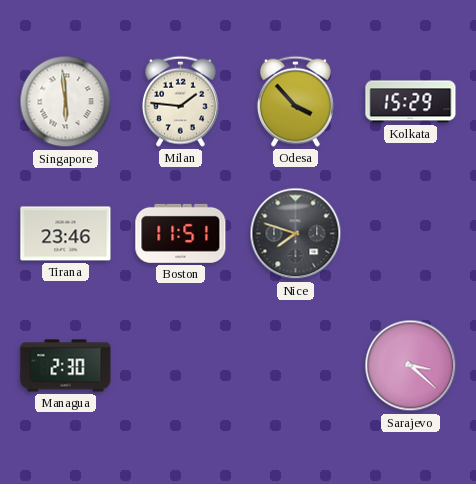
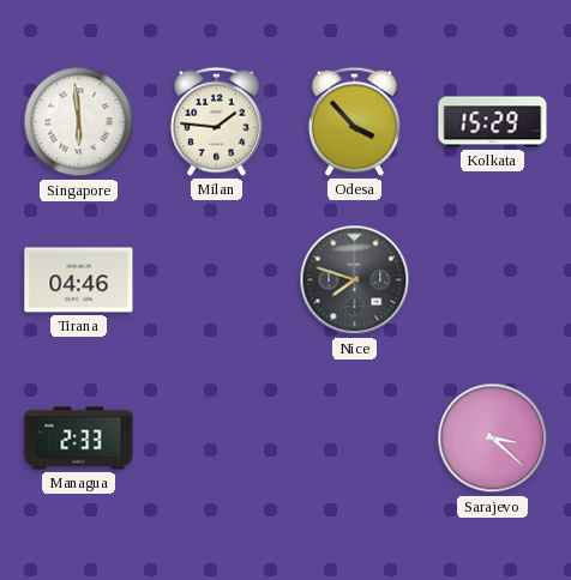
Tirana: 23:46 -> 04:46
Boston: 11:51 -> none
Managua: 2:30 -> 2:33
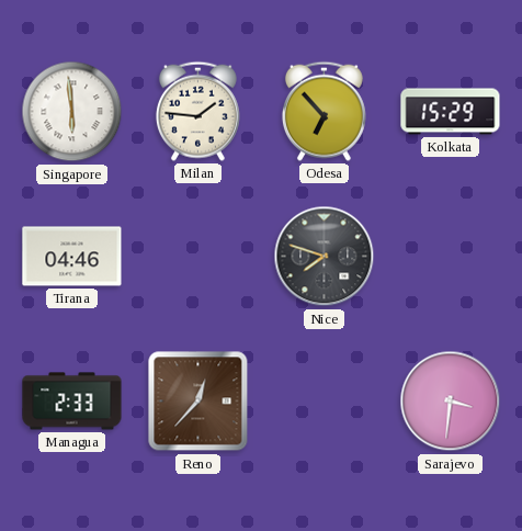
Odesa: 3:53 -> 6:53
Reno: none -> 12:37
Sarajevo: 3:22 -> 3:31
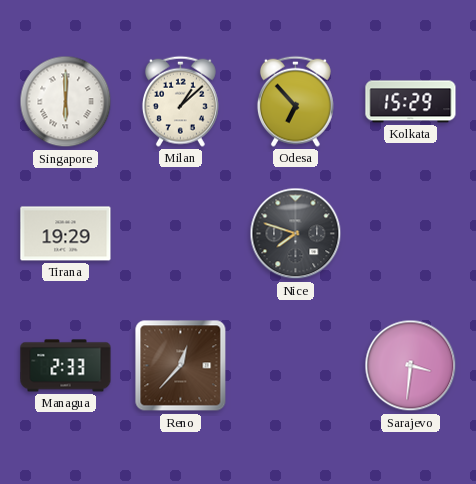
Singapore: 5:59 -> 6:00
Milan: 1:46 -> 1:08
Tirana: 04:46 -> 19:29
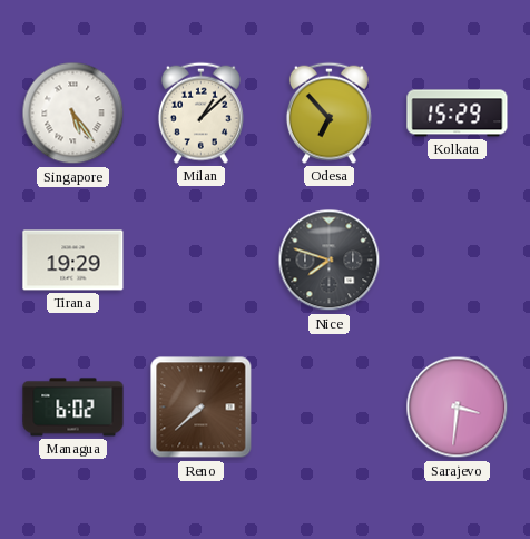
Singapore: 6:00 -> 5:24
Managua: 2:33 -> 6:02
Reno: 12:37 -> 7:38
